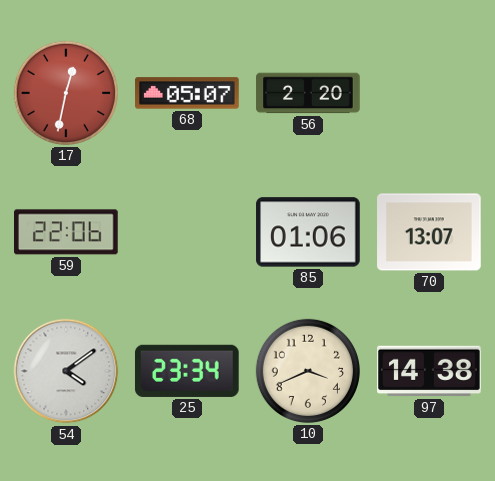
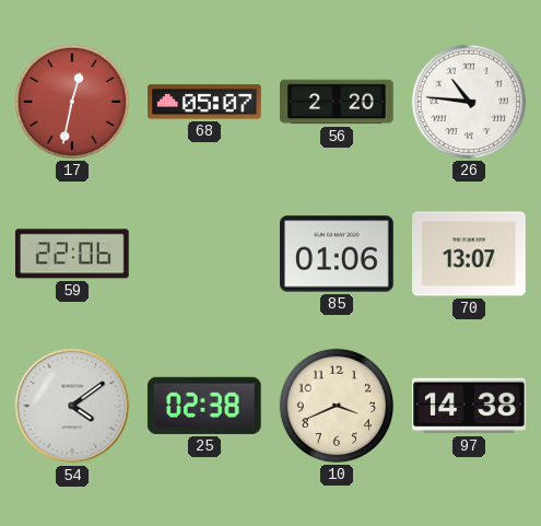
26: none -> 10:46
25: 23:34 -> 02:38
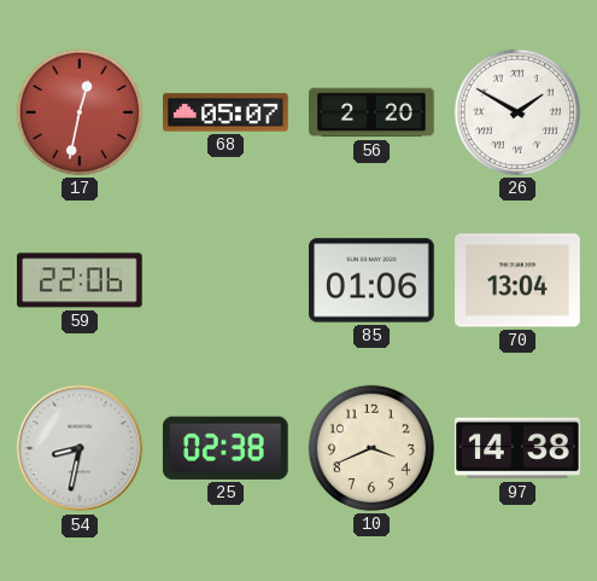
26: 10:46 -> 1:50
70: 13:07 -> 13:04
54: 4:09 -> 8:32
